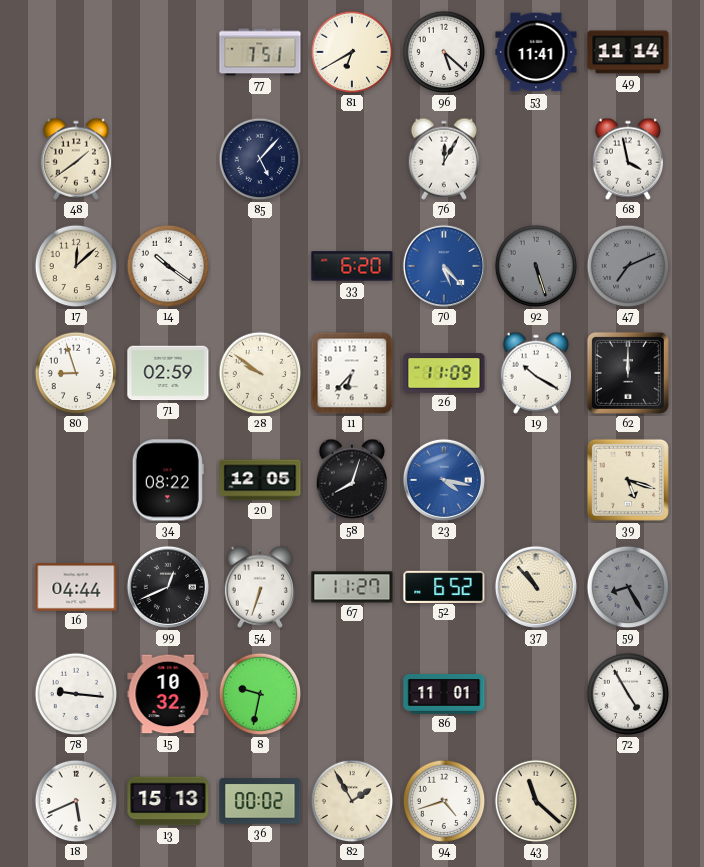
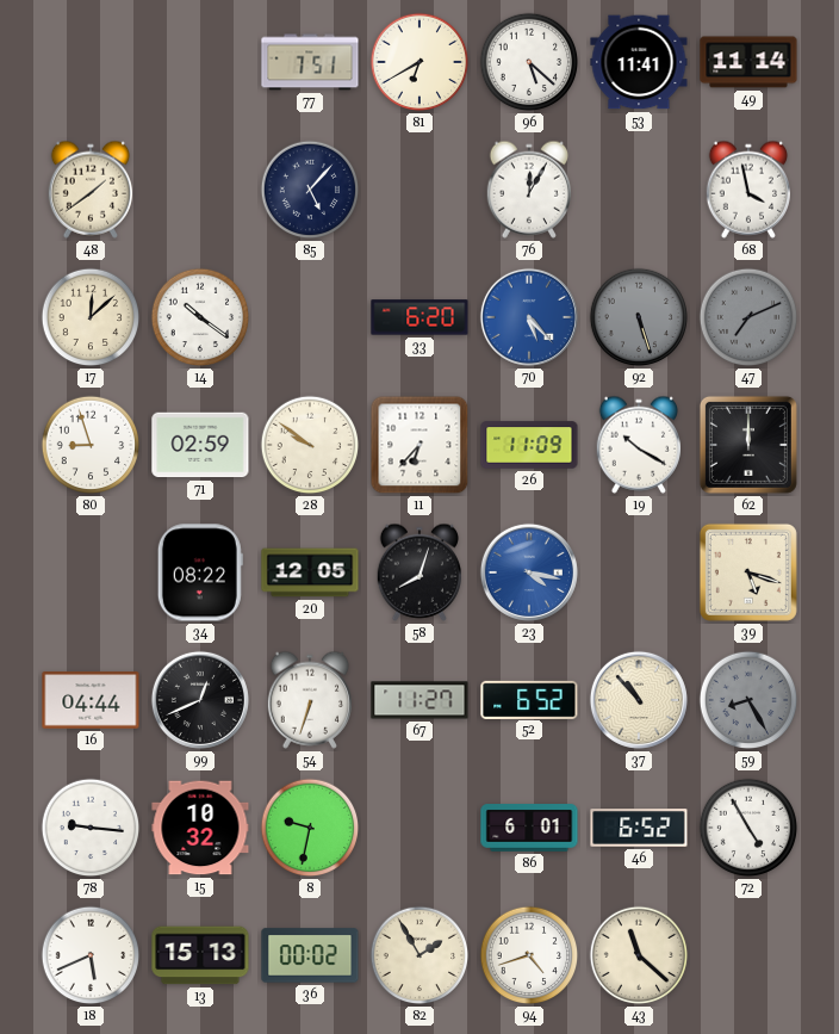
86: 11:01 -> 6:01
46: none -> 6:52
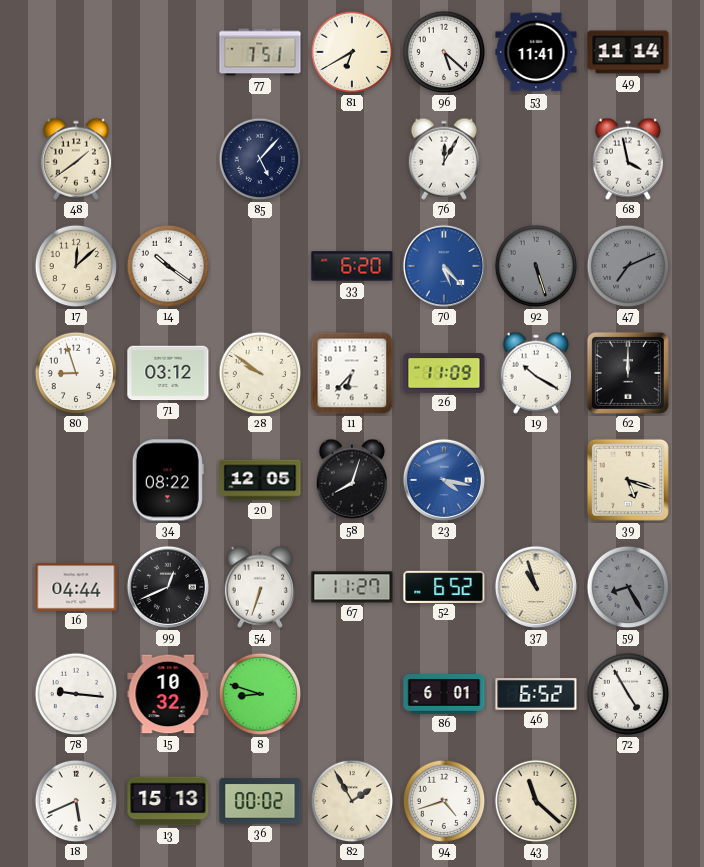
71: 02:59 -> 03:12
37: 10:53 -> 10:57
8: 9:32 -> 8:48
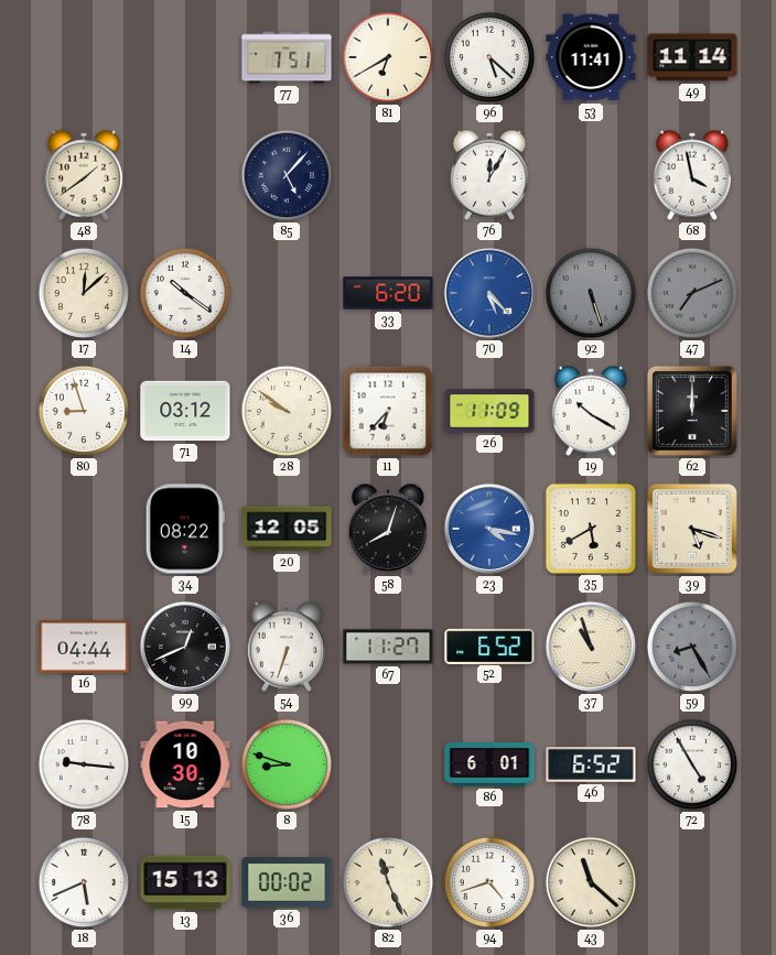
35: none -> 5:40
15: 10:32 -> 10:30
82: 1:55 -> 11:26
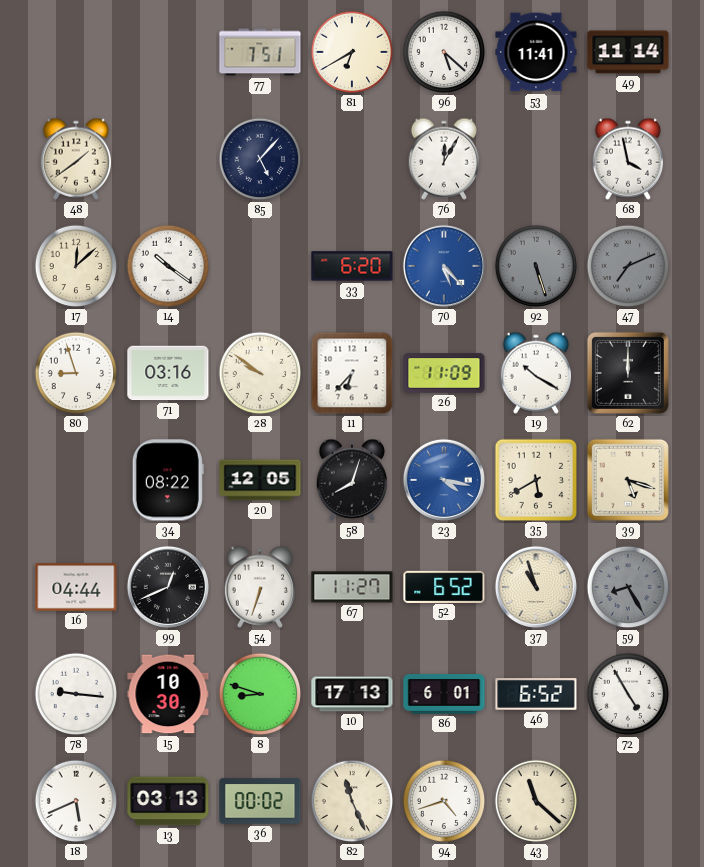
71: 03:12 -> 03:16
10: none -> 17:13
13: 15:13 -> 03:13
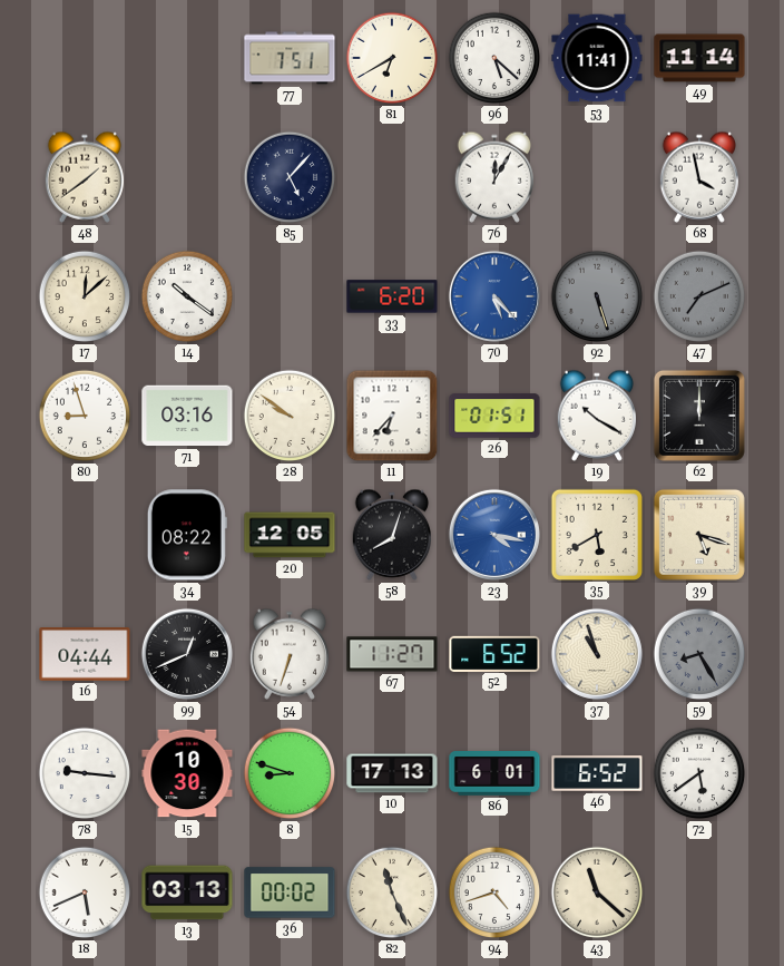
26: 11:09 -> 01:51
72: 4:55 -> 5:39
